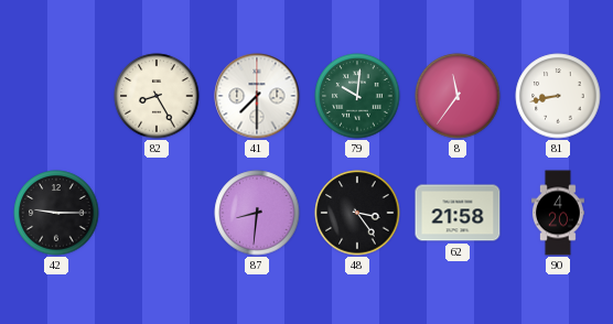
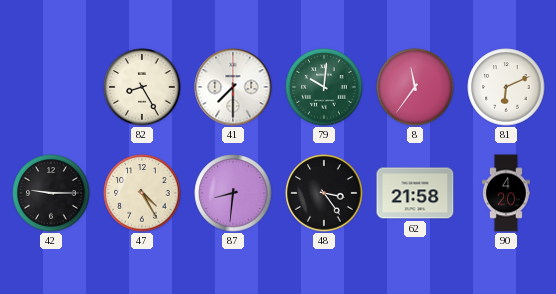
81: 8:43 -> 6:11
47: none -> 4:25
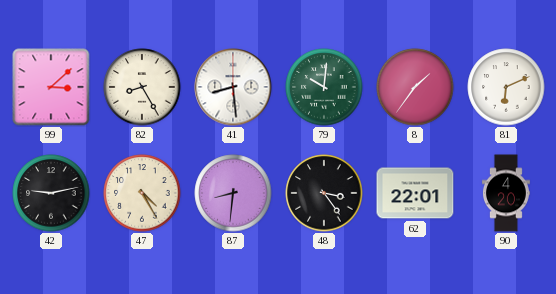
99: none -> 3:08
41: 7:30 -> 8:29
8: 11:36 -> 1:36
42: 9:15 -> 9:13
62: 21:58 -> 22:01
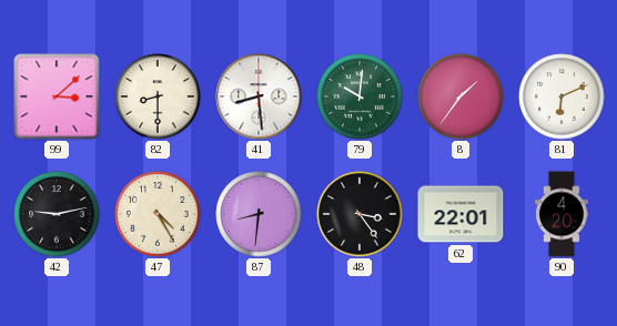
82: 8:25 -> 8:30
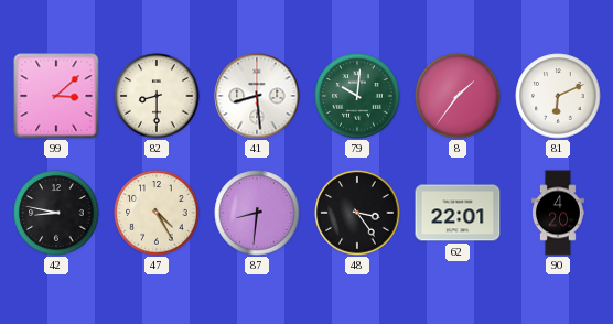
42: 9:13 -> 8:47
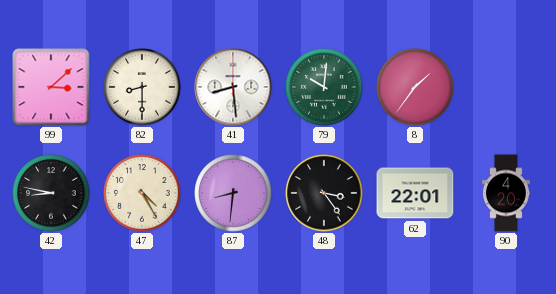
81: 6:11 -> none
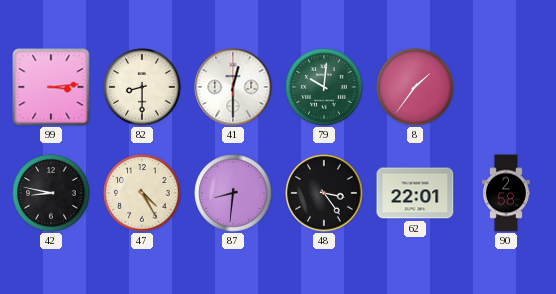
99: 3:08 -> 3:14
41: 8:29 -> 12:30
90: 4:20 -> 2:58
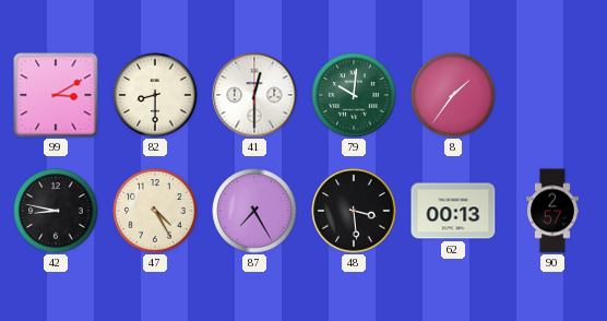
99: 3:14 -> 3:10
87: 8:31 -> 7:25
48: 3:24 -> 3:29
62: 22:01 -> 00:13
90: 2:58 -> 2:57
